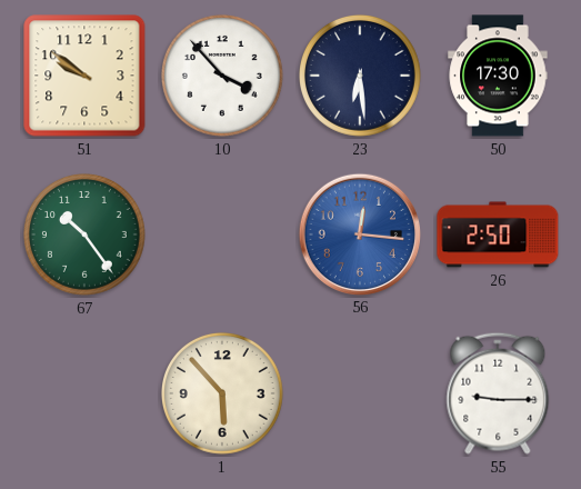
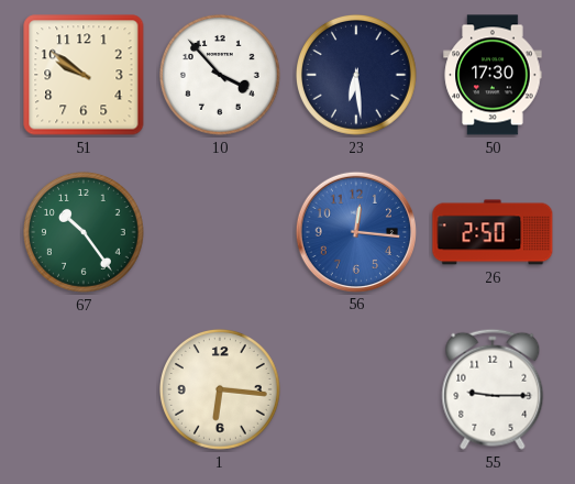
1: 5:53 -> 6:16
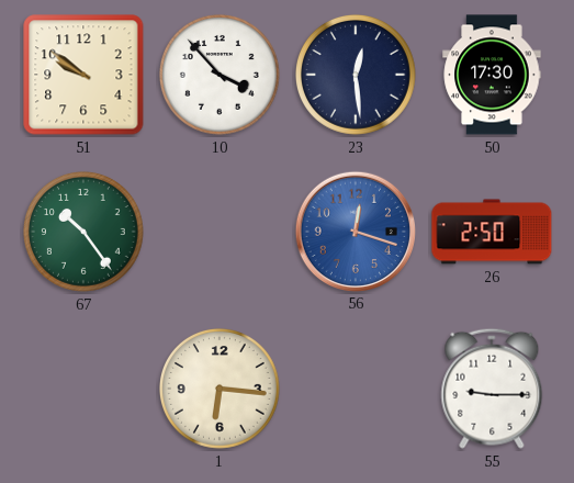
23: 6:29 -> 12:29
56: 12:16 -> 12:18
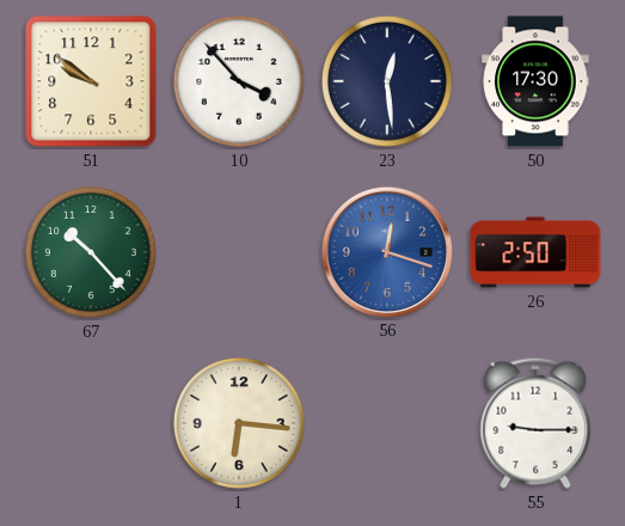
67: 10:24 -> 10:23
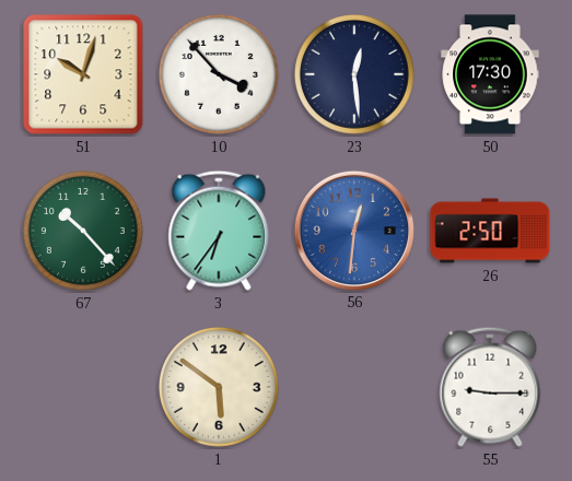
51: 9:51 -> 10:03
3: none -> 6:36
56: 12:18 -> 12:31
1: 6:16 -> 5:51
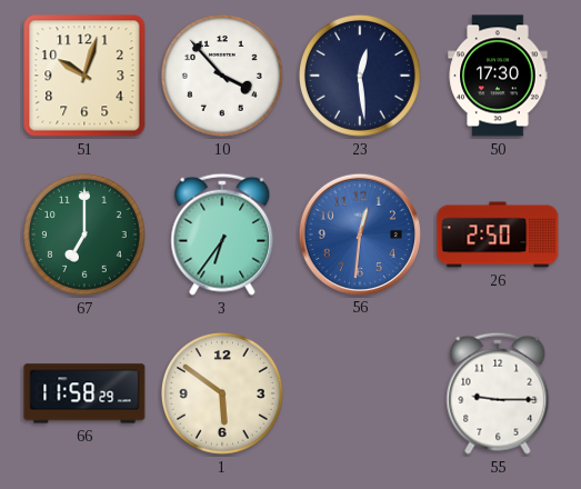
67: 10:23 -> 7:00
66: none -> 11:58
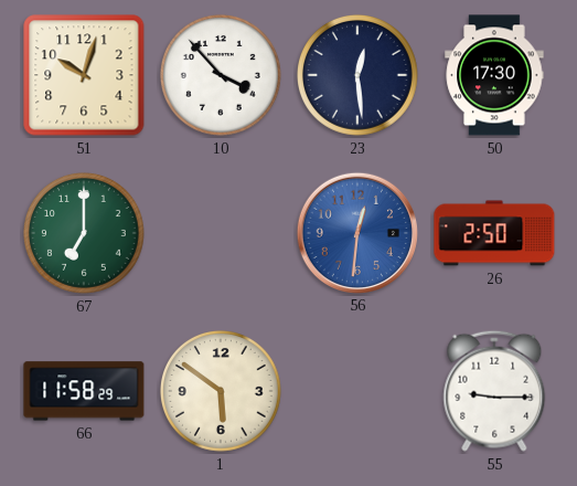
3: 6:36 -> none
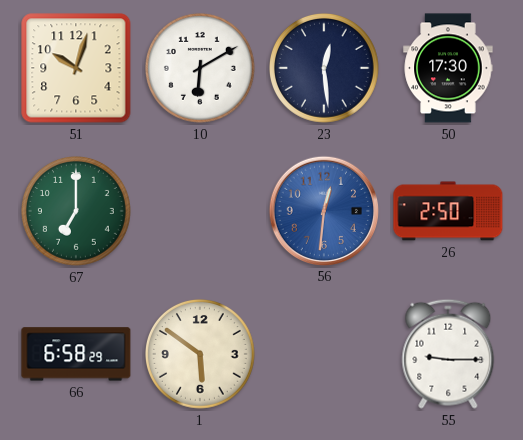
10: 3:53 -> 6:10
66: 11:58 -> 6:58
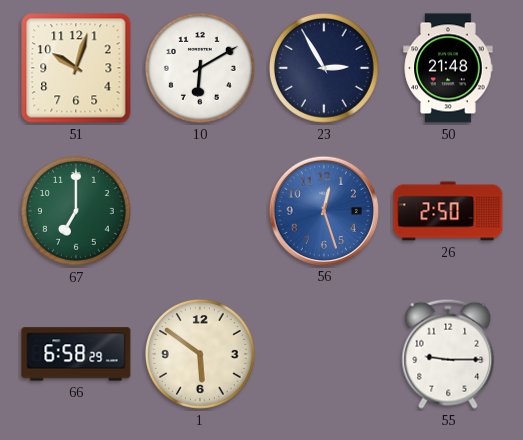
23: 12:29 -> 2:55
50: 17:30 -> 21:48
56: 12:31 -> 12:27
